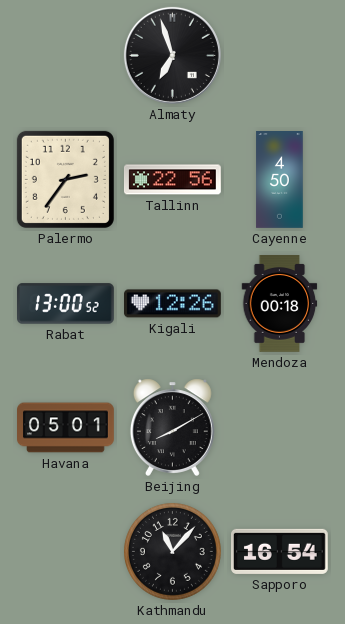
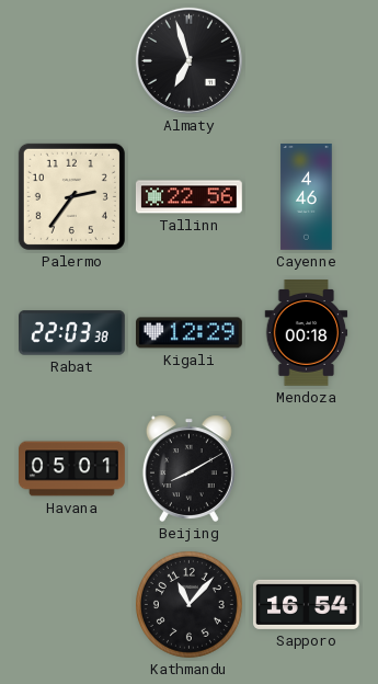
Cayenne: 4:50 -> 4:46
Rabat: 13:00 -> 22:03
Kigali: 12:26 -> 12:29
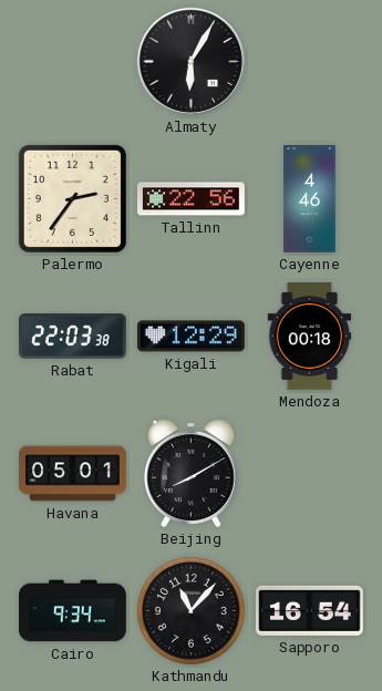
Almaty: 6:57 -> 6:05
Cairo: none -> 9:34
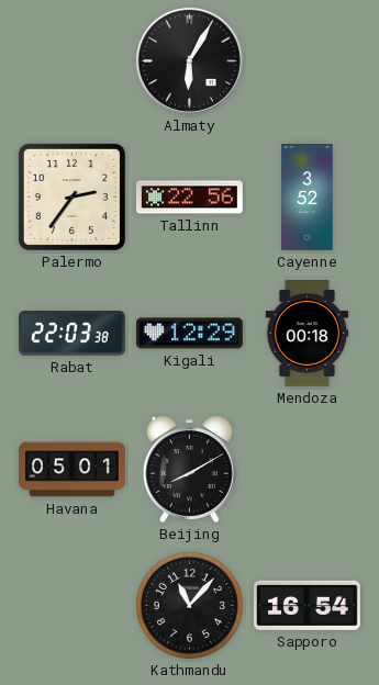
Cayenne: 4:46 -> 3:52
Cairo: 9:34 -> none
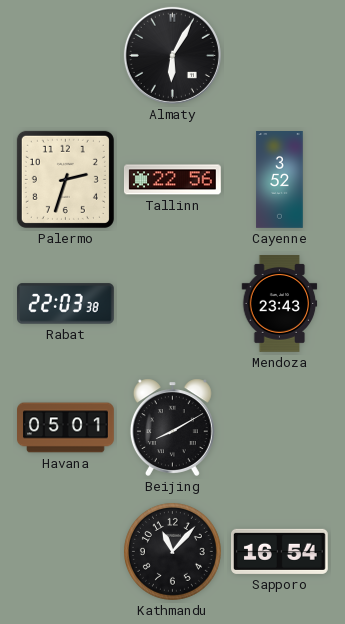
Palermo: 2:36 -> 2:33
Kigali: 12:29 -> none
Mendoza: 00:18 -> 23:43
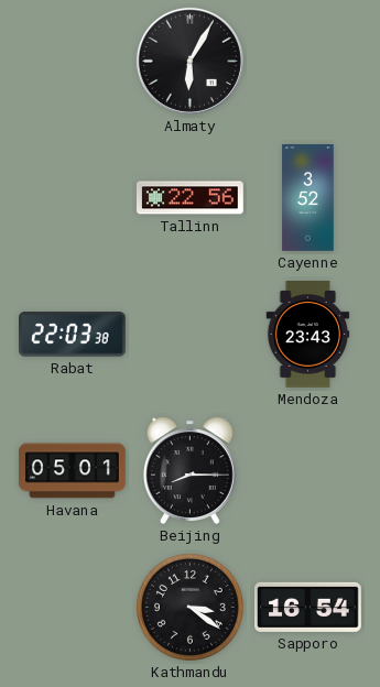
Palermo: 2:33 -> none
Beijing: 8:10 -> 8:15
Kathmandu: 11:07 -> 3:21
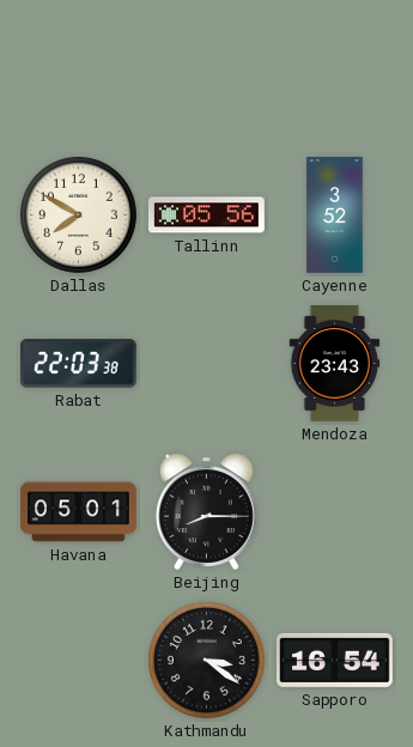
Almaty: 6:05 -> none
Dallas: none -> 7:50
Tallinn: 22:56 -> 05:56
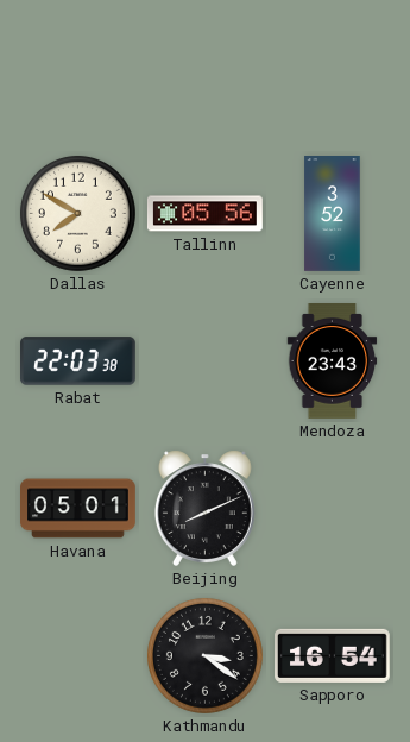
Beijing: 8:15 -> 8:11
